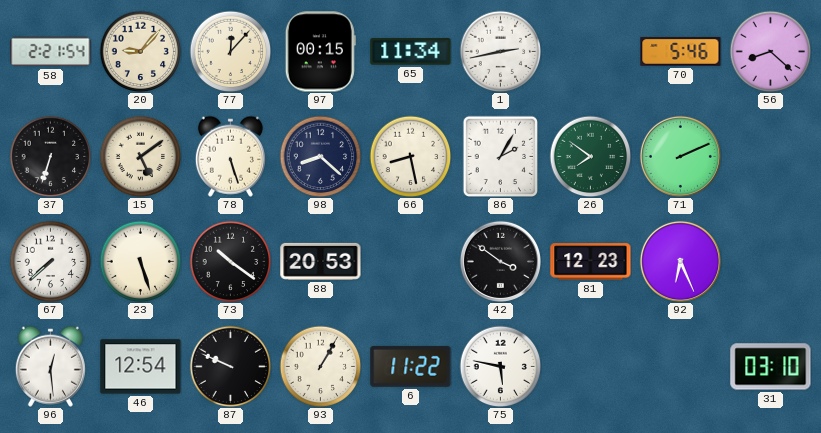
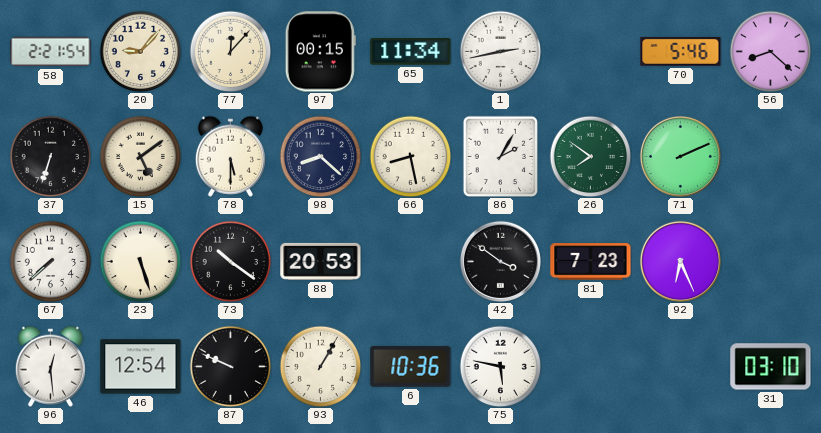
78: 5:27 -> 5:30
81: 12:23 -> 7:23
6: 11:22 -> 10:36
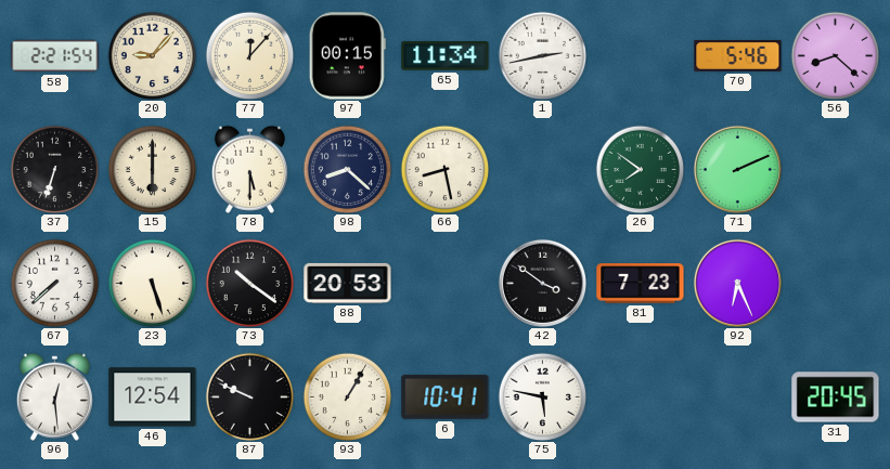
15: 5:09 -> 6:00
86: 2:05 -> none
6: 10:36 -> 10:41
31: 03:10 -> 20:45
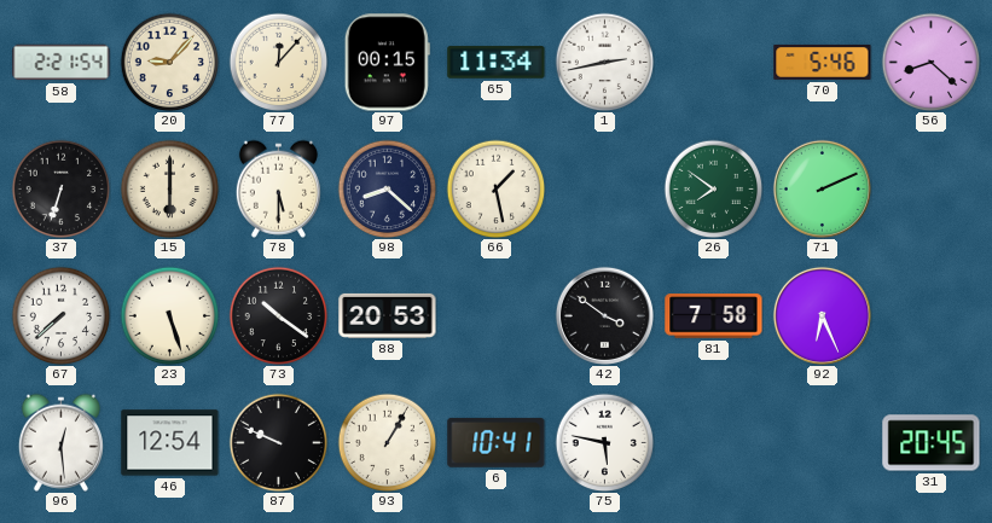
66: 8:28 -> 1:28
81: 7:23 -> 7:58
